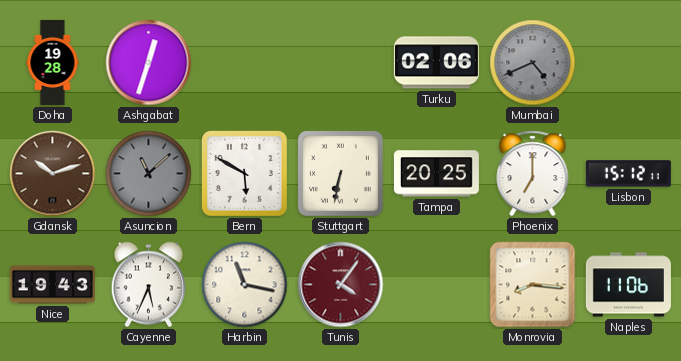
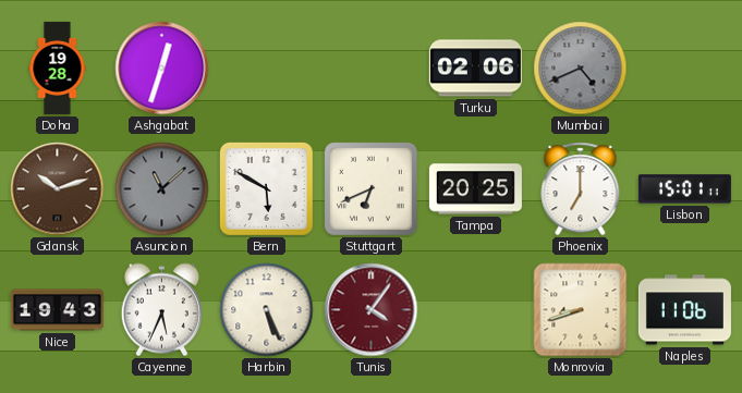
Stuttgart: 6:32 -> 6:41
Lisbon: 15:12 -> 15:01
Harbin: 11:17 -> 5:26
Monrovia: 8:16 -> 8:42
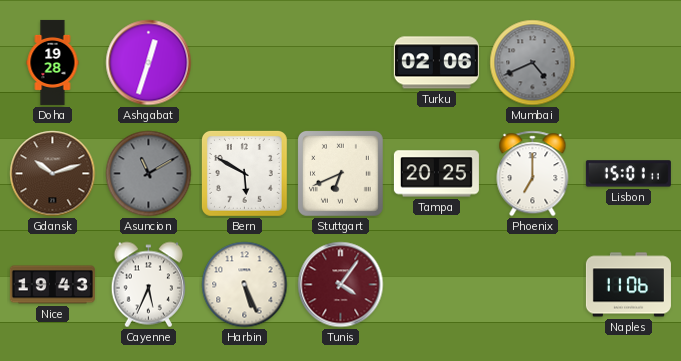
Asuncion: 11:08 -> 11:10
Monrovia: 8:42 -> none
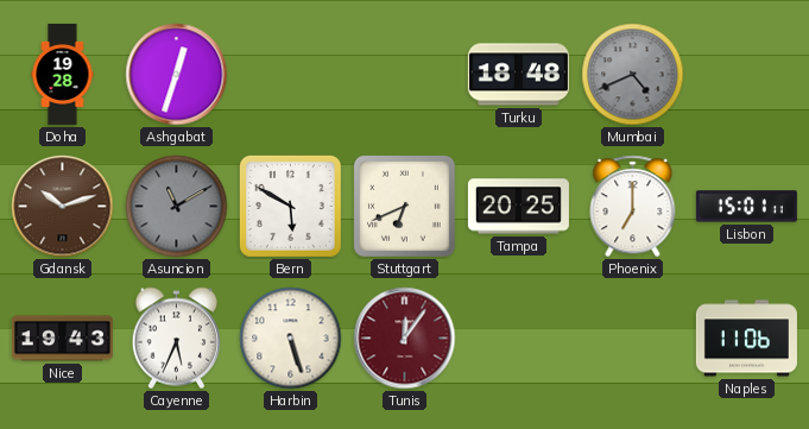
Turku: 02:06 -> 18:48
Harbin: 5:26 -> 5:27
Tunis: 4:06 -> 12:06
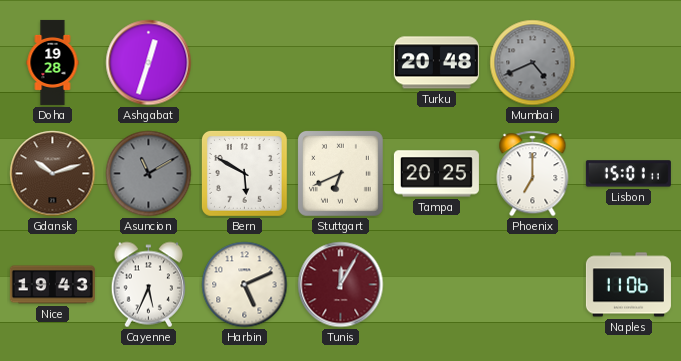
Turku: 18:48 -> 20:48
Harbin: 5:27 -> 5:11
Tunis: 12:06 -> 12:05
